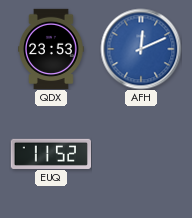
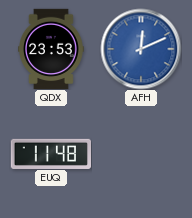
EUQ: 11:52 -> 11:48
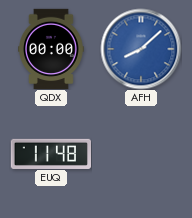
QDX: 23:53 -> 00:00
AFH: 12:11 -> 8:08
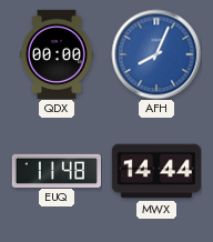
AFH: 8:08 -> 8:04
MWX: none -> 14:44
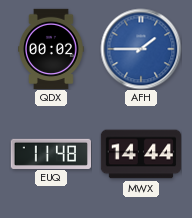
QDX: 00:00 -> 00:02
AFH: 8:04 -> 1:45
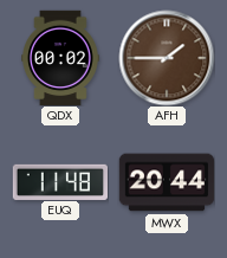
AFH dial: blue -> brown
MWX: 14:44 -> 20:44
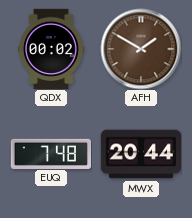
AFH: 1:45 -> 1:50
EUQ: 11:48 -> 7:48
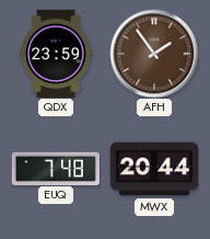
QDX: 00:02 -> 23:59
AFH: 1:50 -> 1:54
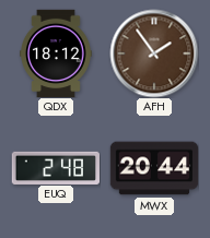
QDX: 23:59 -> 18:12
EUQ: 7:48 -> 2:48
